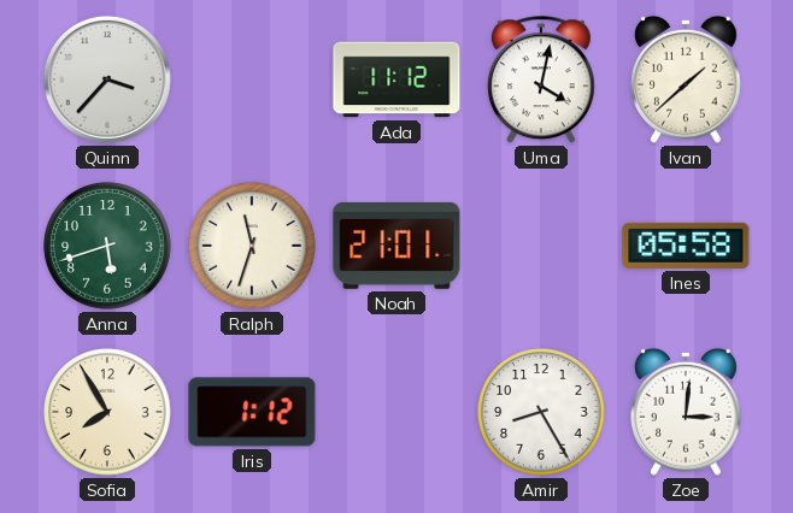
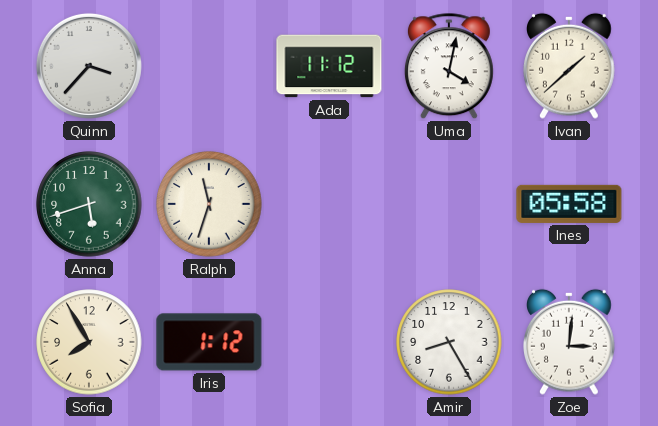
Noah: 21:01 -> none
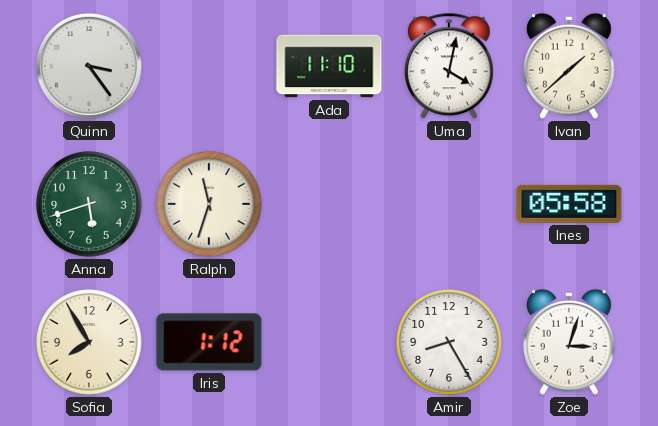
Quinn: 3:37 -> 3:24
Ada: 11:12 -> 11:10
Zoe: 3:01 -> 3:03
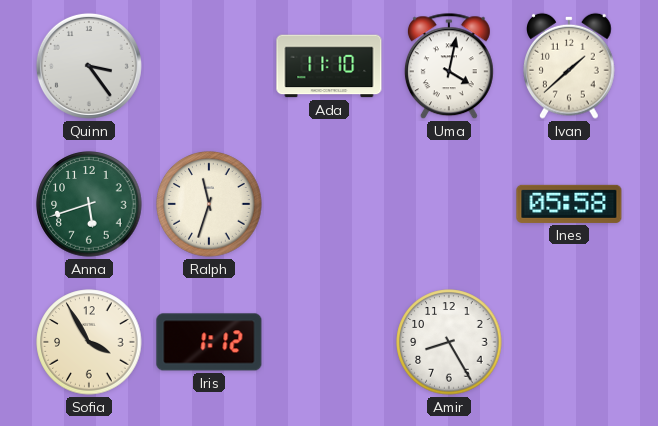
Sofia: 7:55 -> 3:55
Zoe: 3:03 -> none
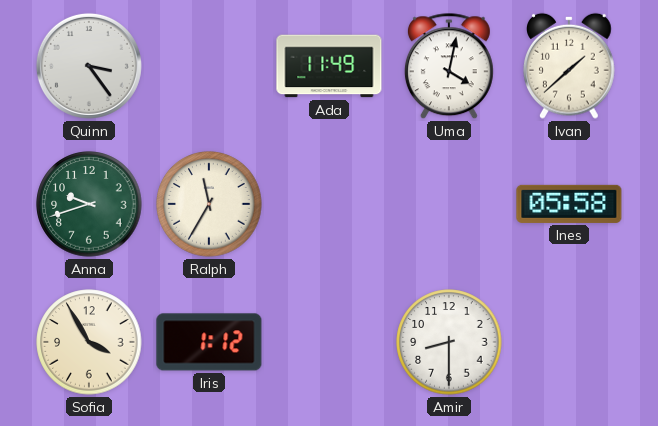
Ada: 11:10 -> 11:49
Anna: 5:42 -> 9:42
Ralph: 11:33 -> 11:35
Amir: 8:25 -> 8:30
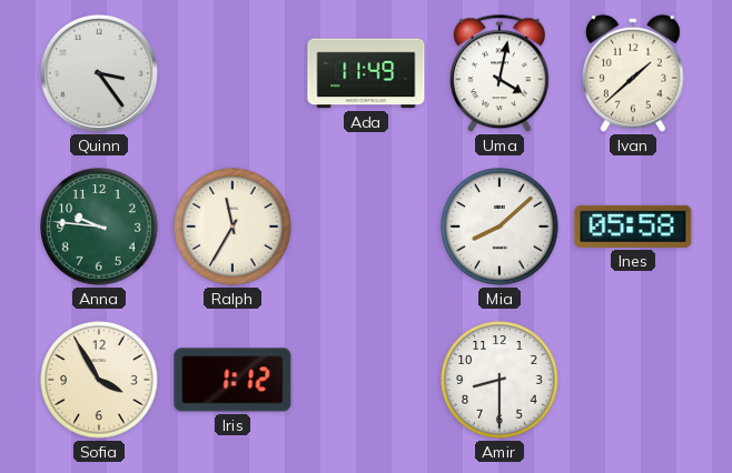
Anna: 9:42 -> 9:46
Mia: none -> 8:08
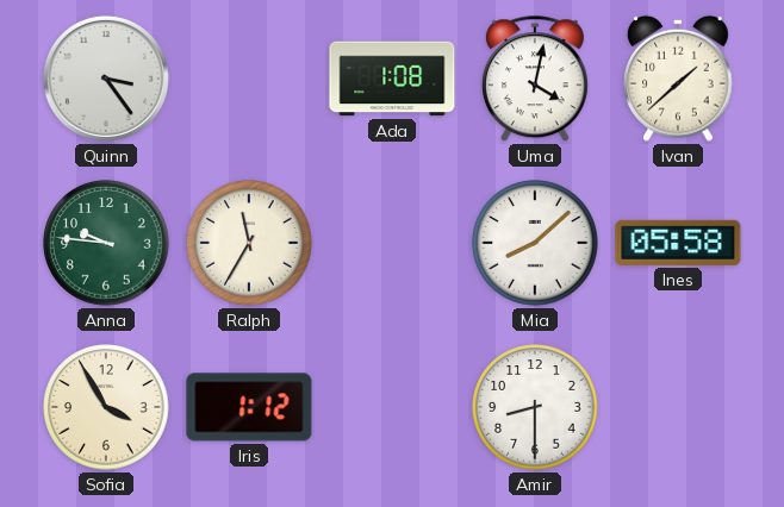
Ada: 11:49 -> 1:08
